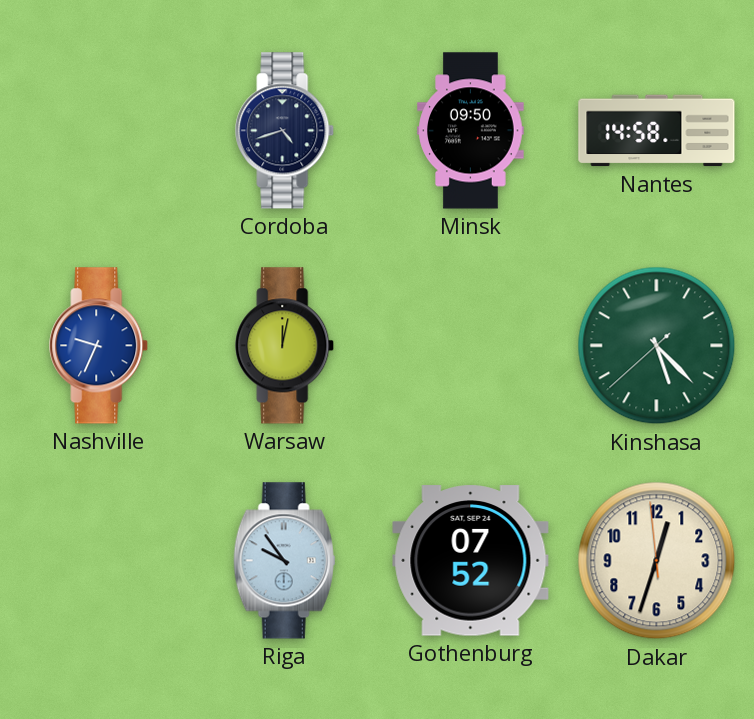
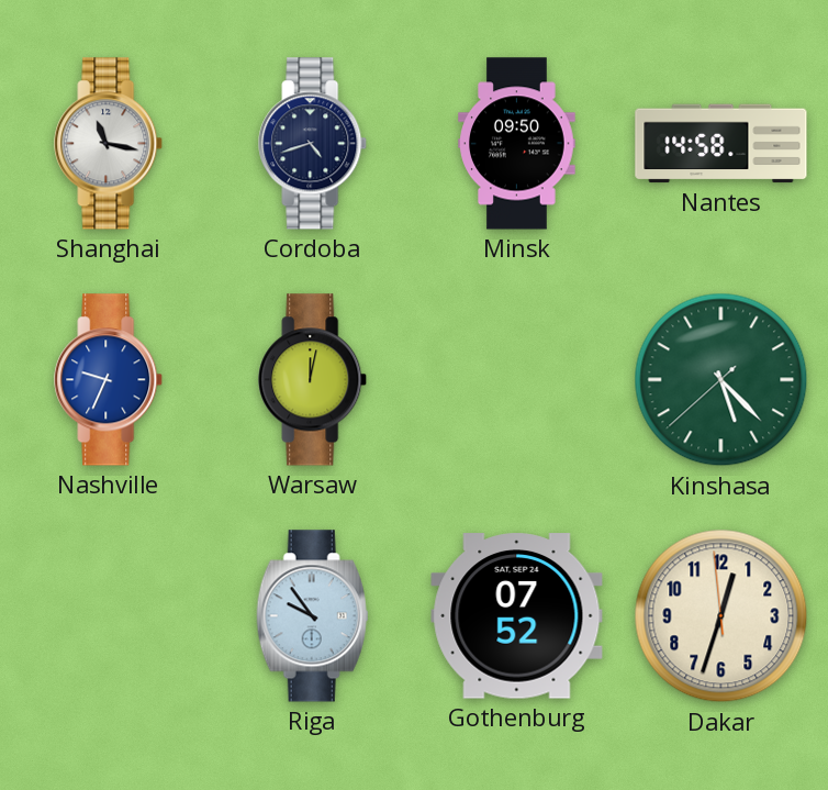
Shanghai: none -> 11:17
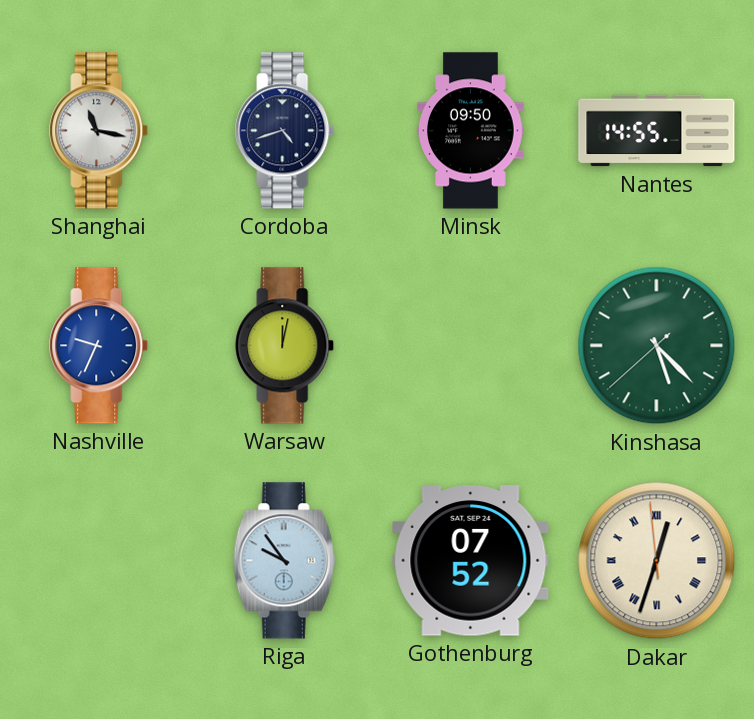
Nantes: 14:58 -> 14:55
Dakar numerals: Arabic -> Roman
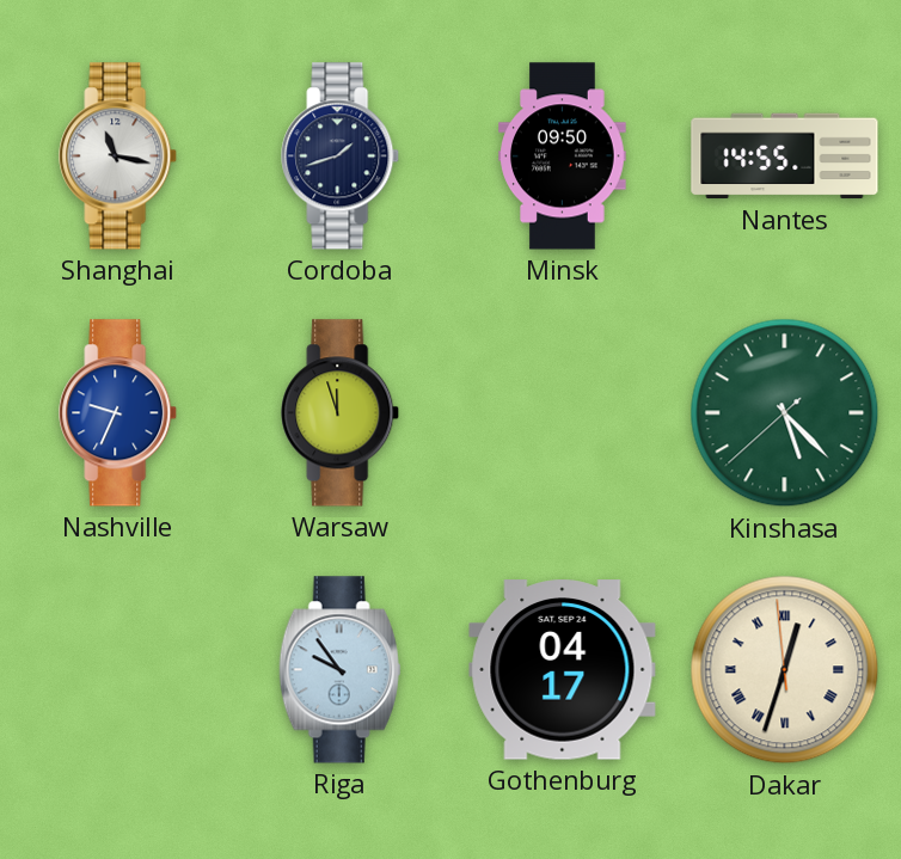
Cordoba: 4:42 -> 1:42
Warsaw: 12:02 -> 11:57
Gothenburg: 07:52 -> 04:17
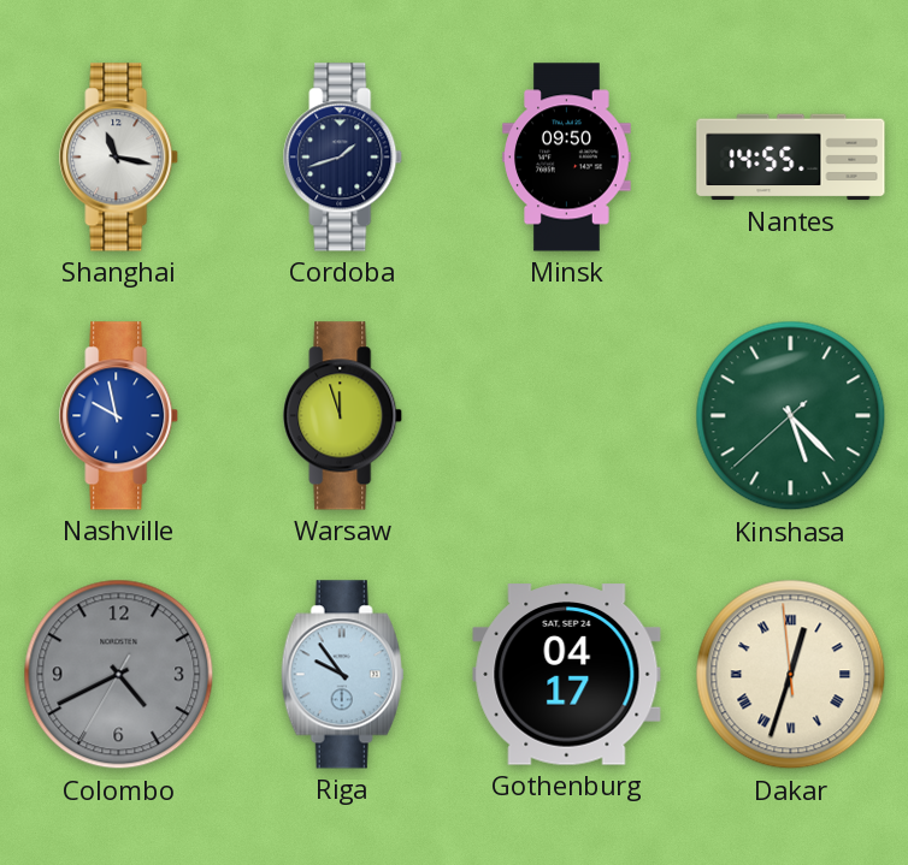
Nashville: 9:34 -> 9:58
Colombo: none -> 4:40
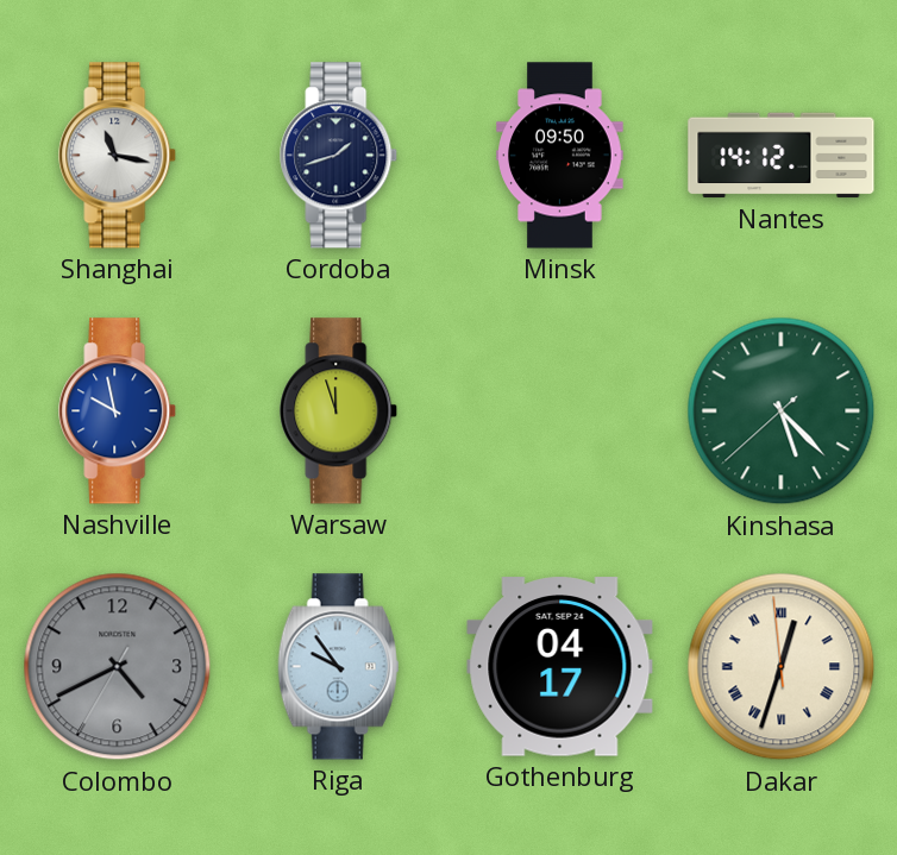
Nantes: 14:55 -> 14:12
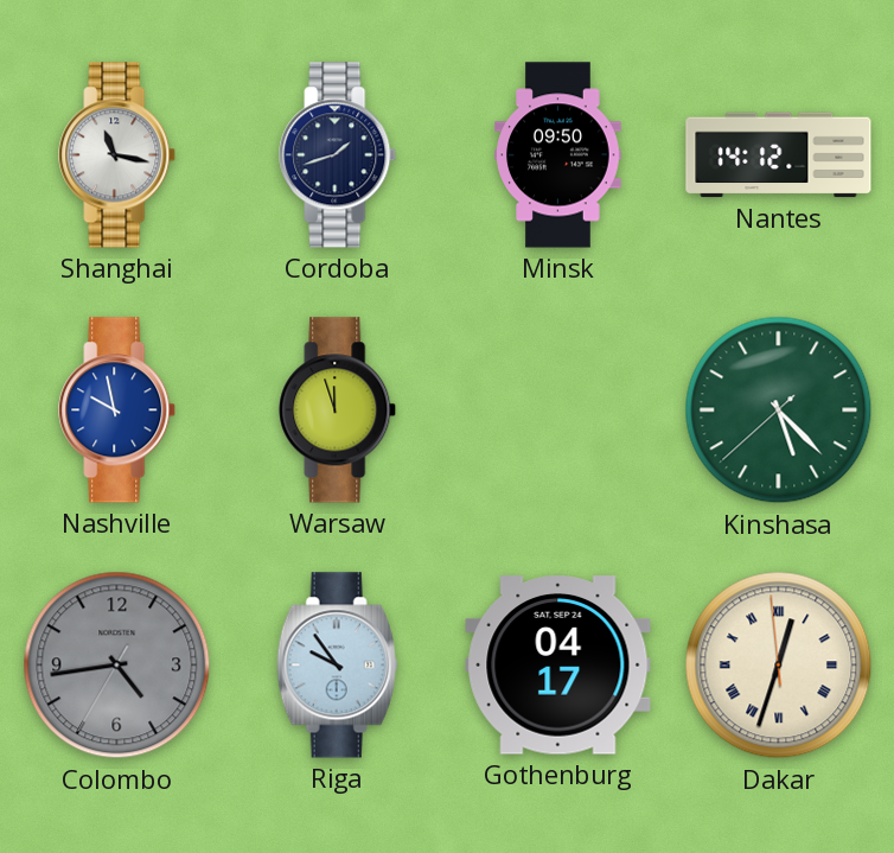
Colombo: 4:40 -> 4:43
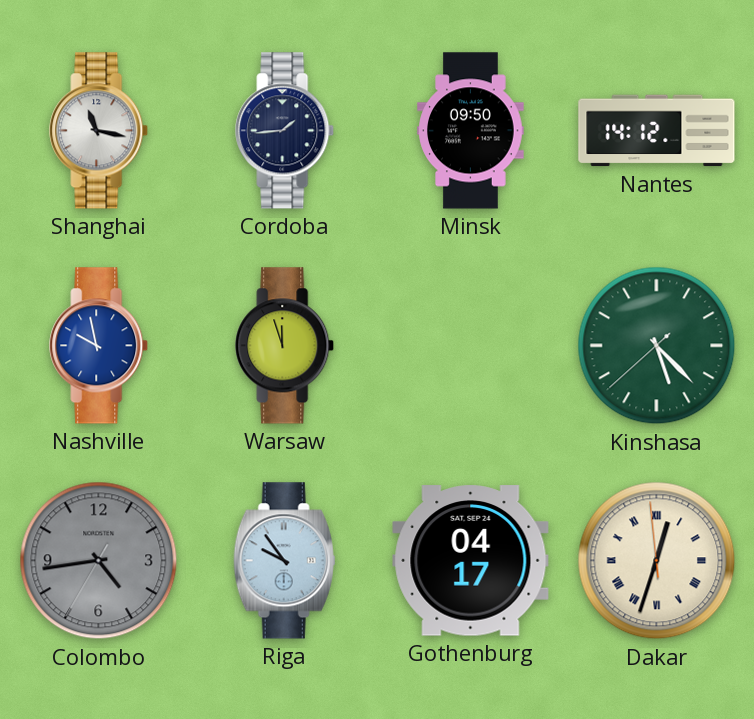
Cordoba: 1:42 -> 1:44
